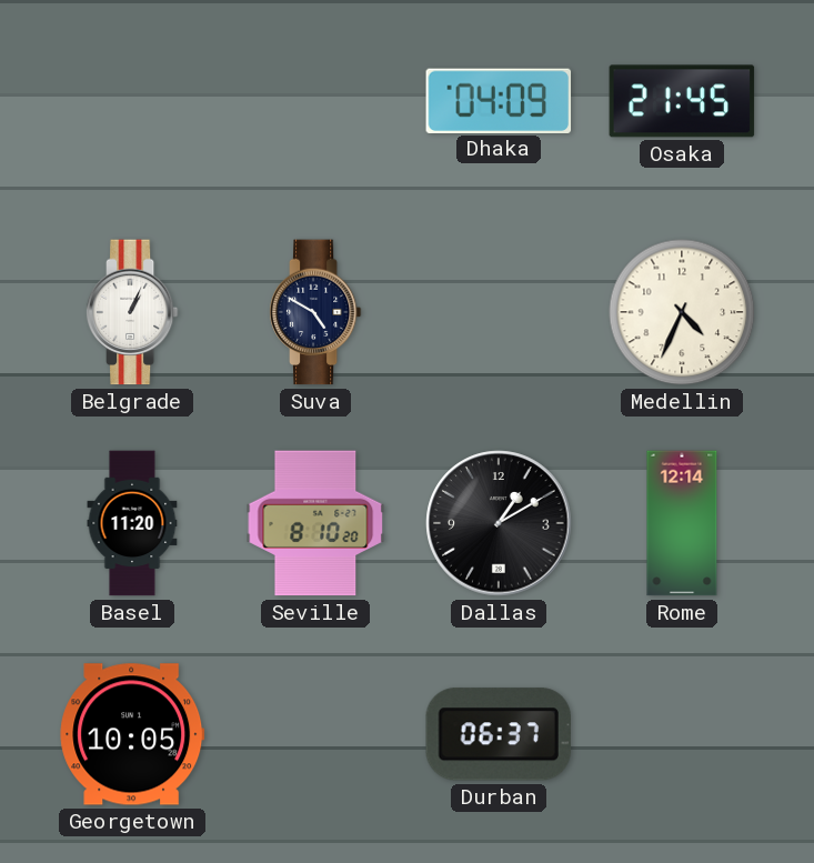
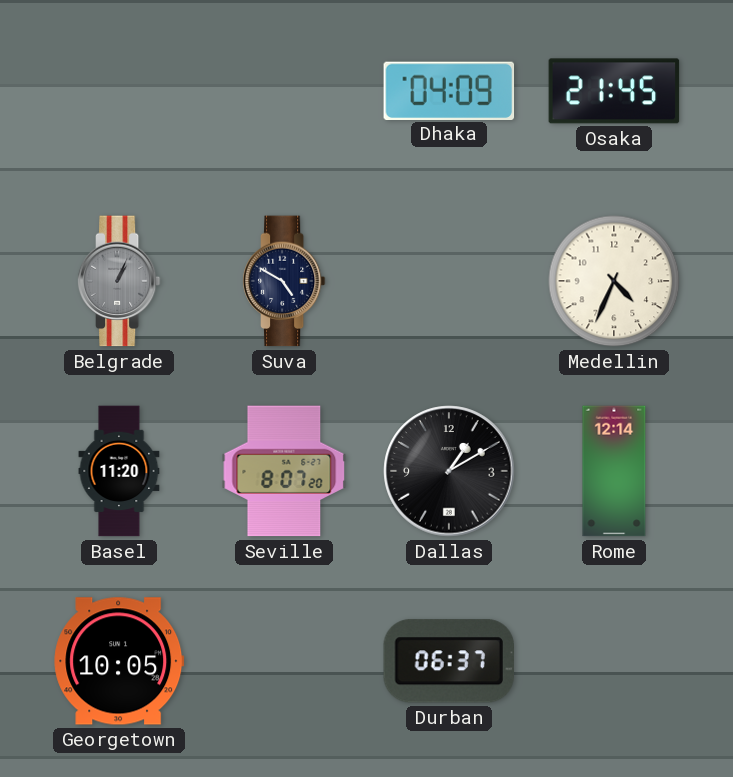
Belgrade dial: white -> grey
Seville: 8:10 -> 8:07
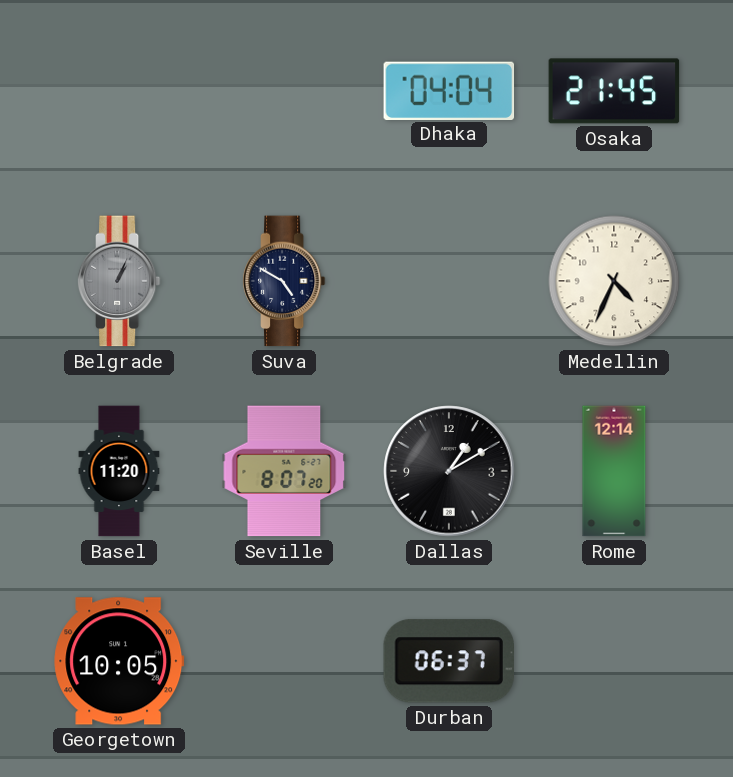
Dhaka: 04:09 -> 04:04
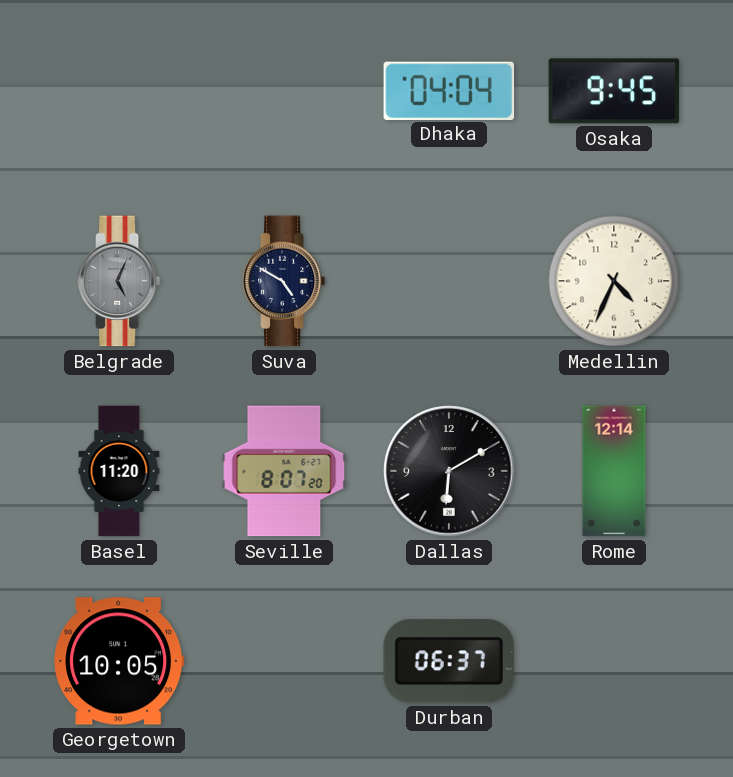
Osaka: 21:45 -> 9:45
Belgrade: 1:04 -> 5:04
Dallas: 1:10 -> 6:10
